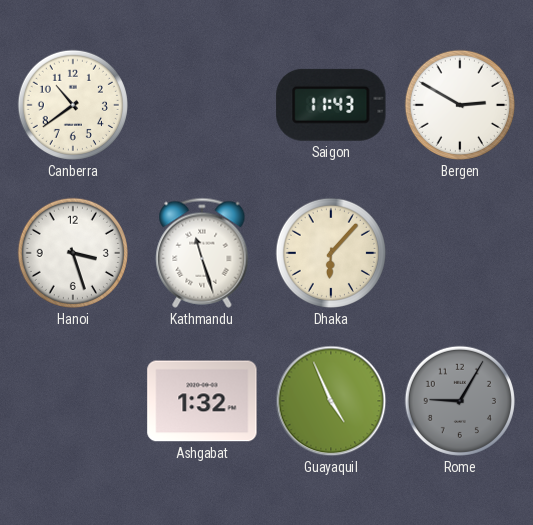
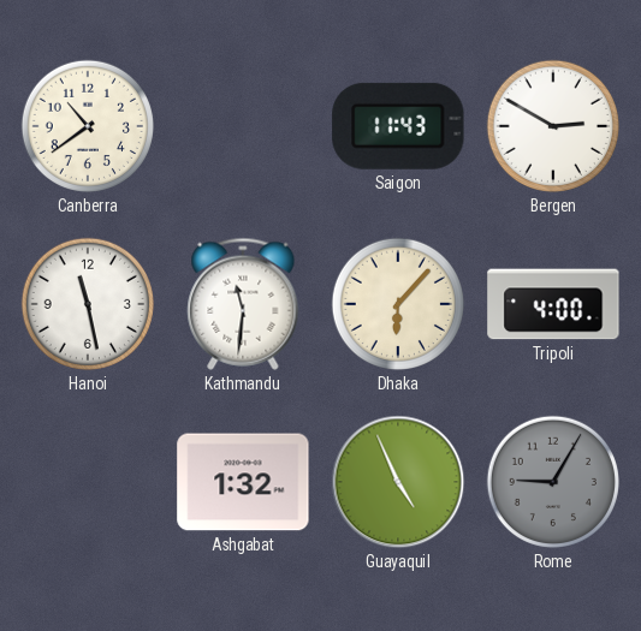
Hanoi: 3:27 -> 11:28
Kathmandu: 11:27 -> 11:31
Tripoli: none -> 4:00
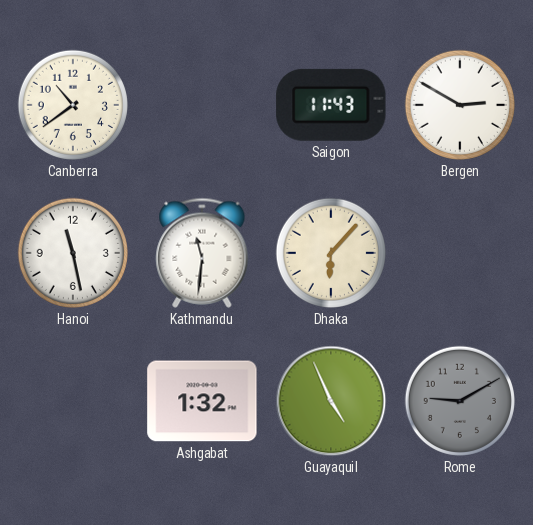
Tripoli: 4:00 -> none
Rome: 9:05 -> 9:10
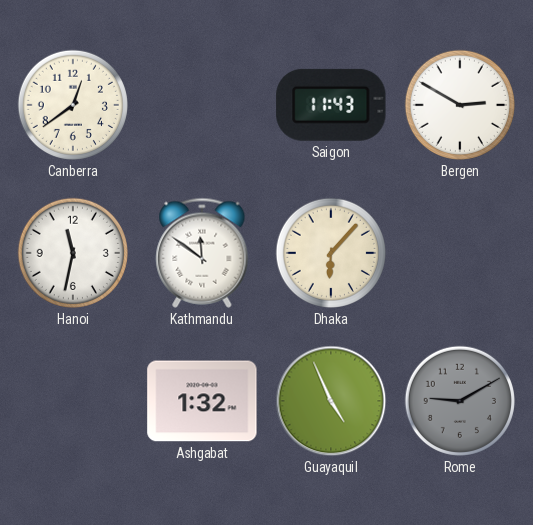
Canberra: 10:39 -> 12:39
Hanoi: 11:28 -> 11:32
Kathmandu: 11:31 -> 11:51
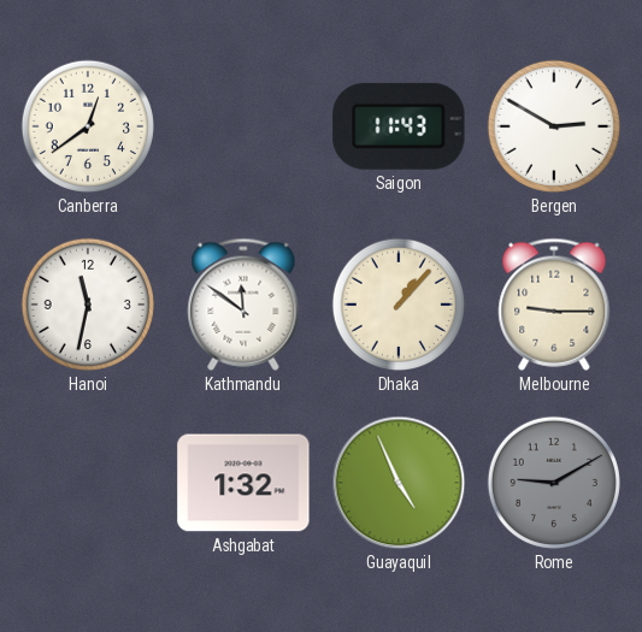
Dhaka: 6:07 -> 1:07
Melbourne: none -> 9:15
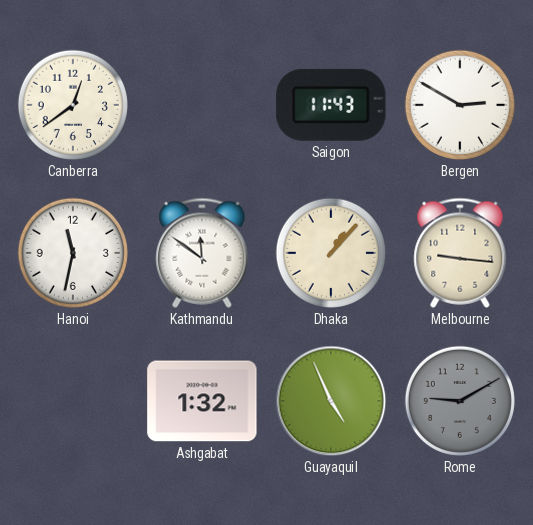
Melbourne: 9:15 -> 9:16
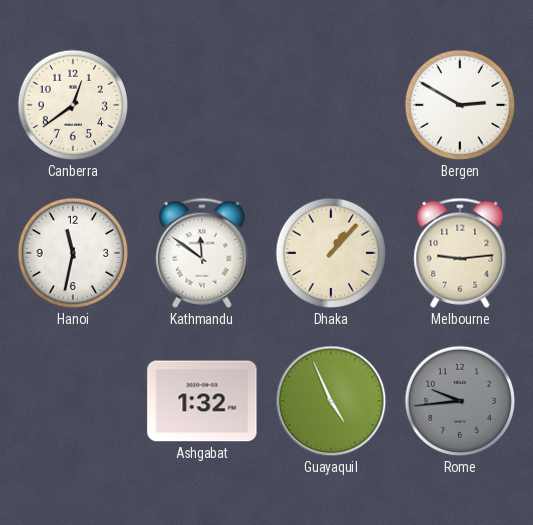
Saigon: 11:43 -> none
Melbourne: 9:16 -> 9:14
Rome: 9:10 -> 9:44
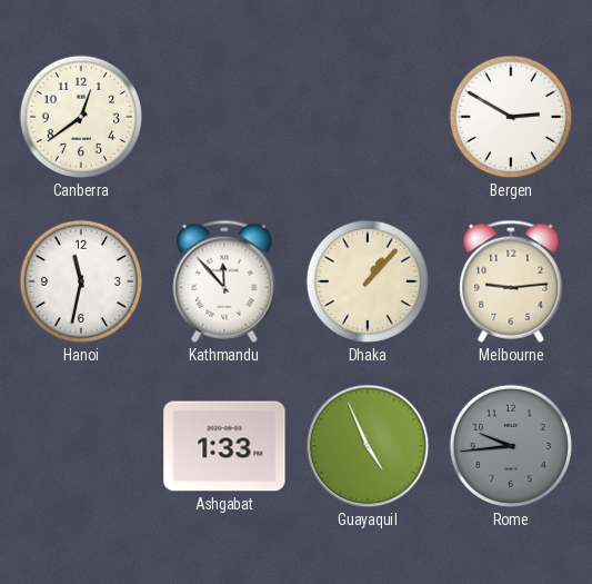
Kathmandu: 11:51 -> 11:53
Ashgabat: 1:32 -> 1:33
